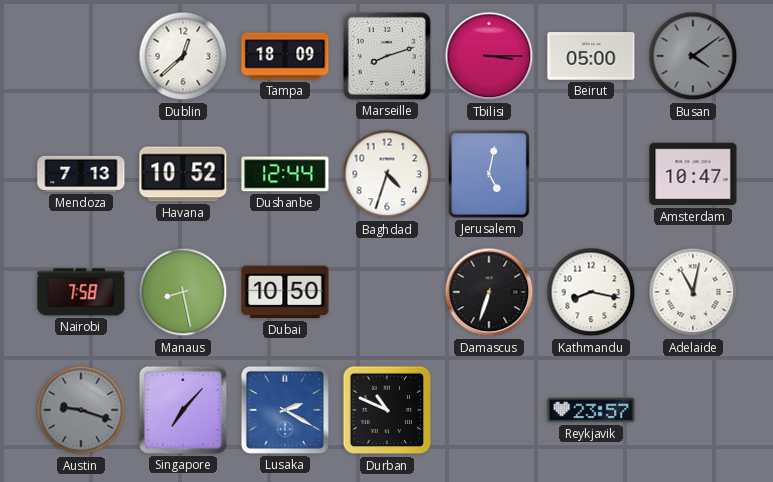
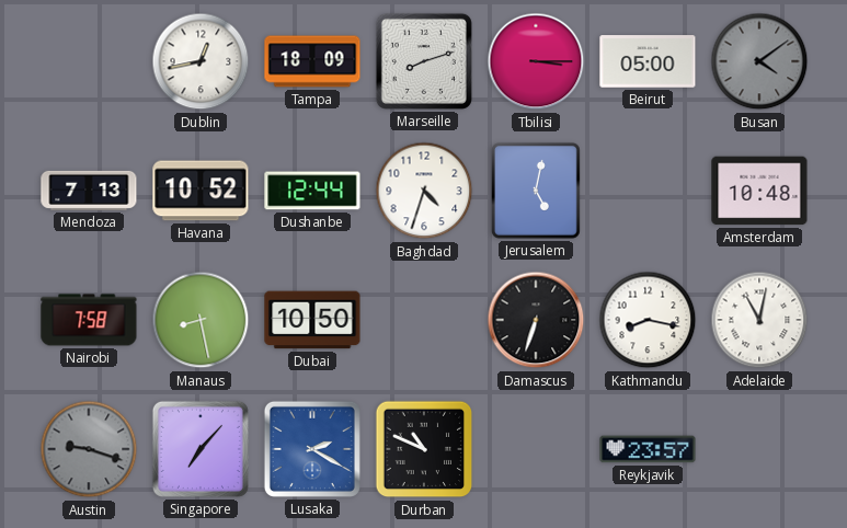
Dublin: 12:38 -> 12:43
Amsterdam: 10:47 -> 10:48
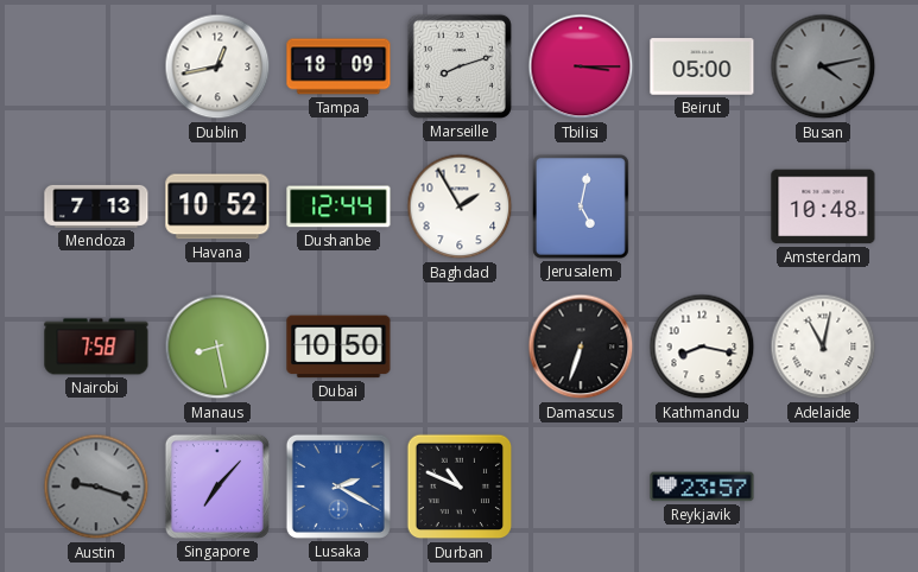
Busan: 4:09 -> 4:13
Baghdad: 4:33 -> 1:55
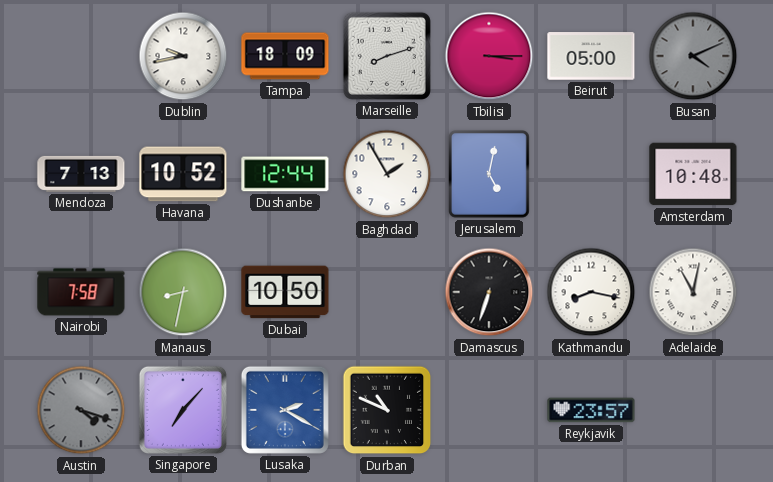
Dublin: 12:43 -> 9:43
Busan: 4:13 -> 4:11
Manaus: 8:28 -> 8:32
Austin: 9:18 -> 4:18
